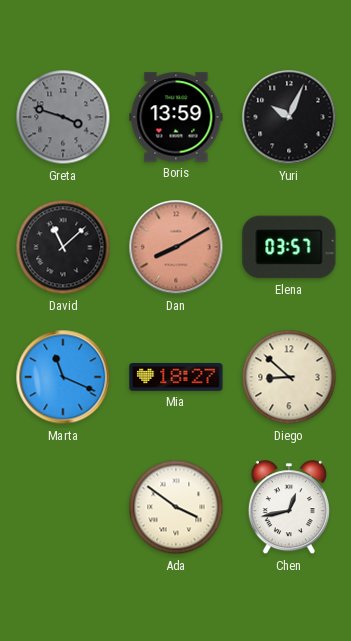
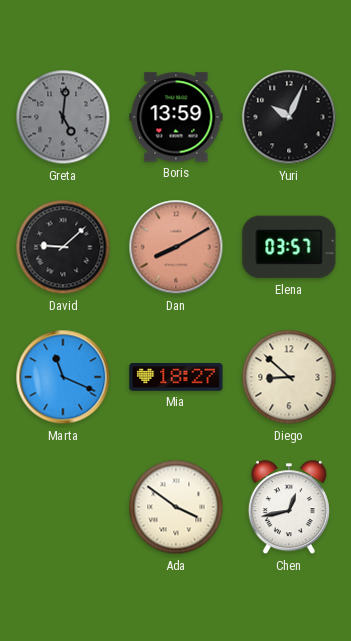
Greta: 3:48 -> 5:01
David: 11:08 -> 9:08
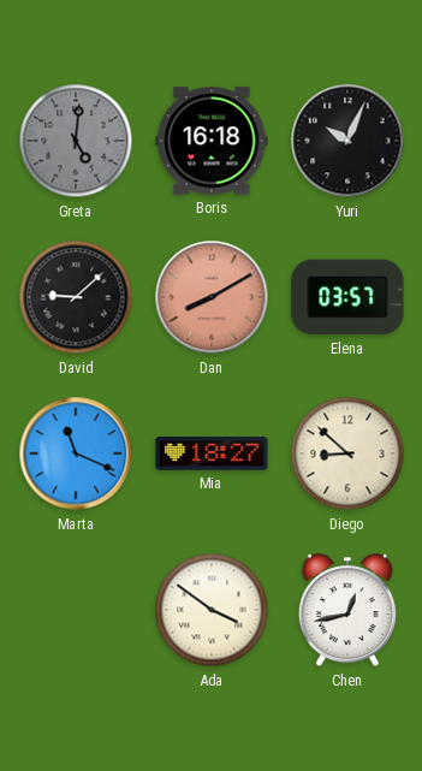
Boris: 13:59 -> 16:18
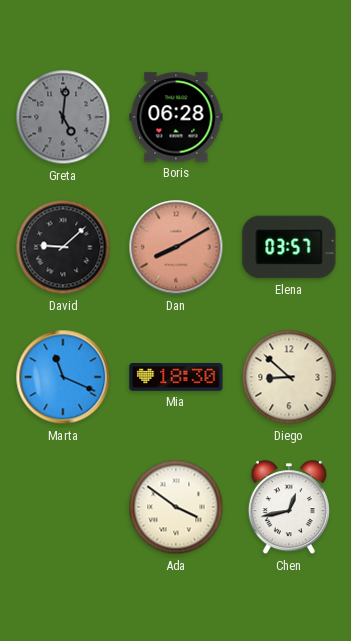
Boris: 16:18 -> 06:28
Yuri: 10:04 -> none
Mia: 18:27 -> 18:30
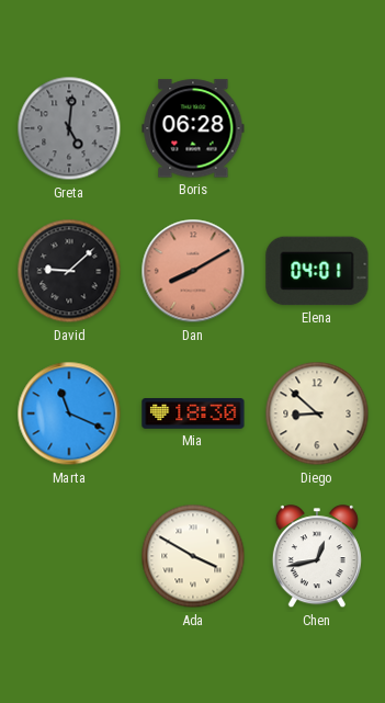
Elena: 03:57 -> 04:01
Ada: 3:51 -> 3:50
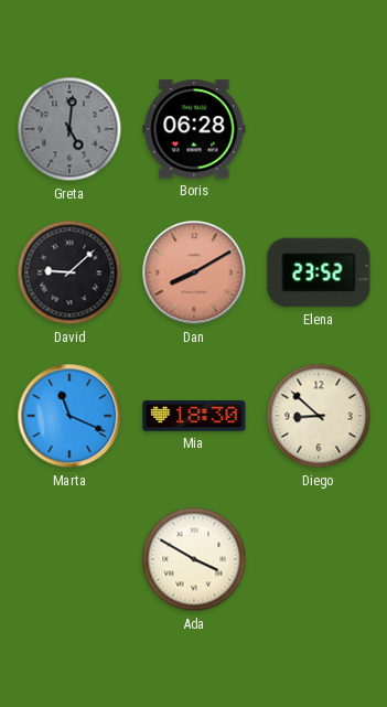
Elena: 04:01 -> 23:52
Chen: 12:43 -> none
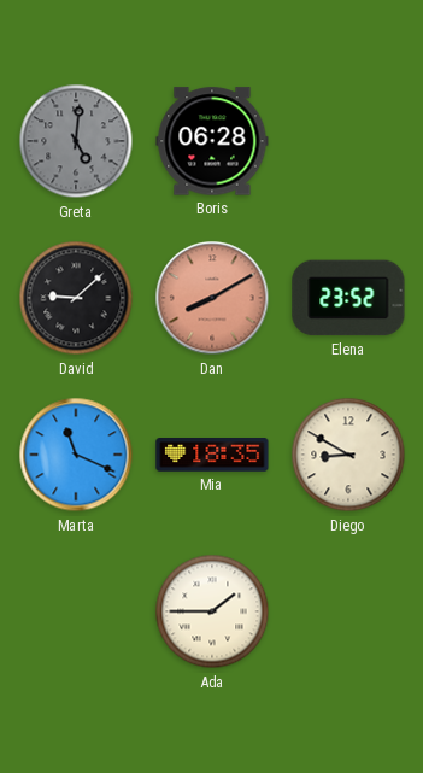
Mia: 18:30 -> 18:35
Diego: 8:52 -> 8:50
Ada: 3:50 -> 1:45
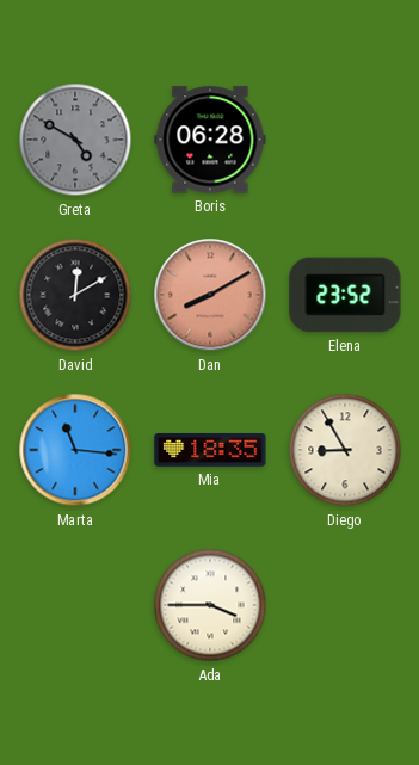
Greta: 5:01 -> 4:50
David: 9:08 -> 12:10
Marta: 11:19 -> 11:16
Diego: 8:50 -> 8:55
Ada: 1:45 -> 3:45
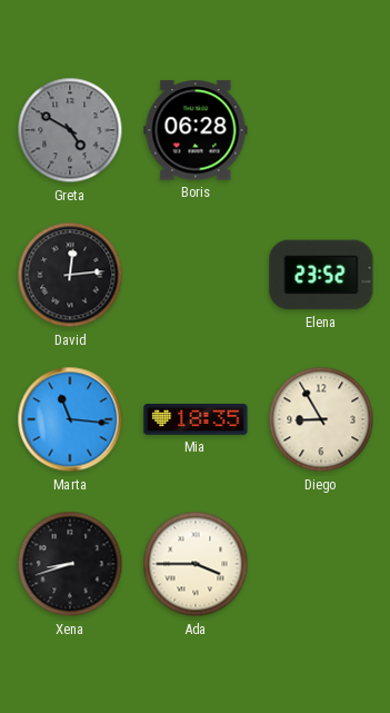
David: 12:10 -> 12:14
Dan: 8:10 -> none
Xena: none -> 8:42
